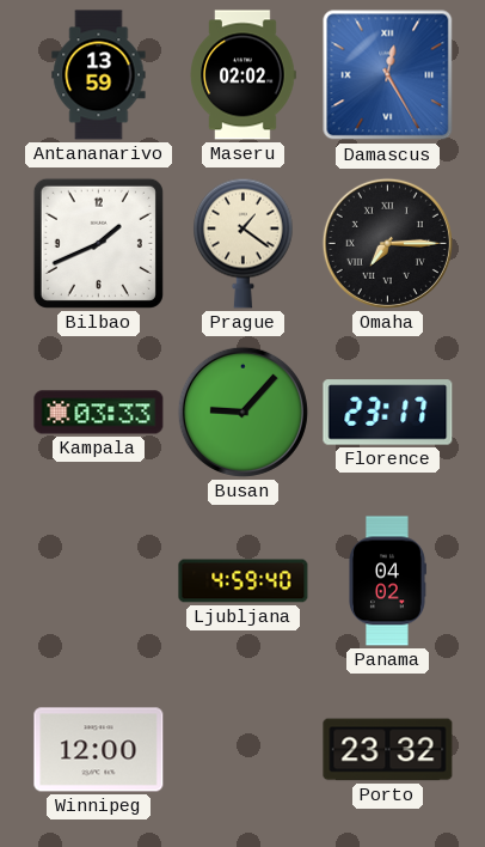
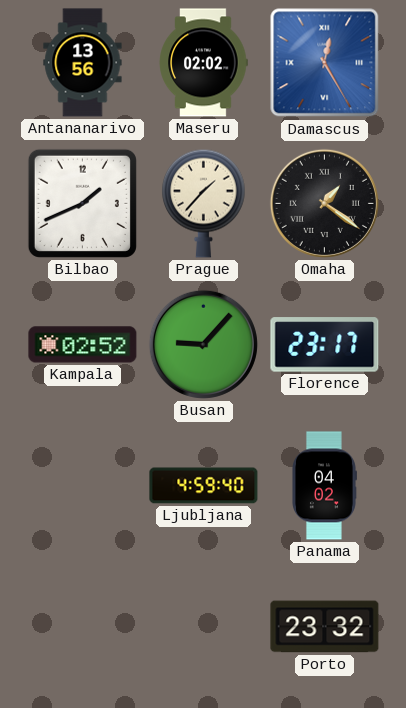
Antananarivo: 13:59 -> 13:56
Prague: 1:21 -> 1:37
Omaha: 7:15 -> 1:21
Kampala: 03:33 -> 02:52
Winnipeg: 12:00 -> none
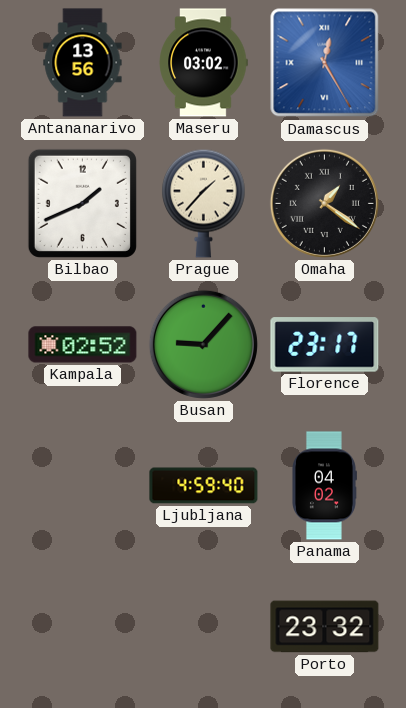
Maseru: 02:02 -> 03:02
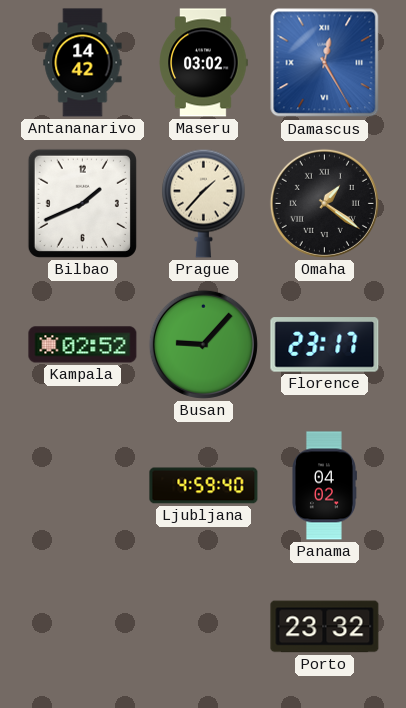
Antananarivo: 13:56 -> 14:42
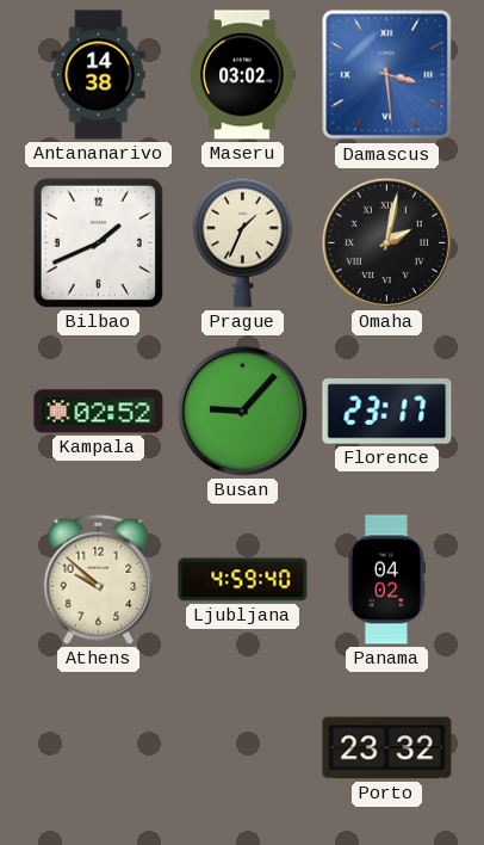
Antananarivo: 14:42 -> 14:38
Damascus: 12:25 -> 3:29
Prague: 1:37 -> 1:34
Omaha: 1:21 -> 2:02
Athens: none -> 9:52
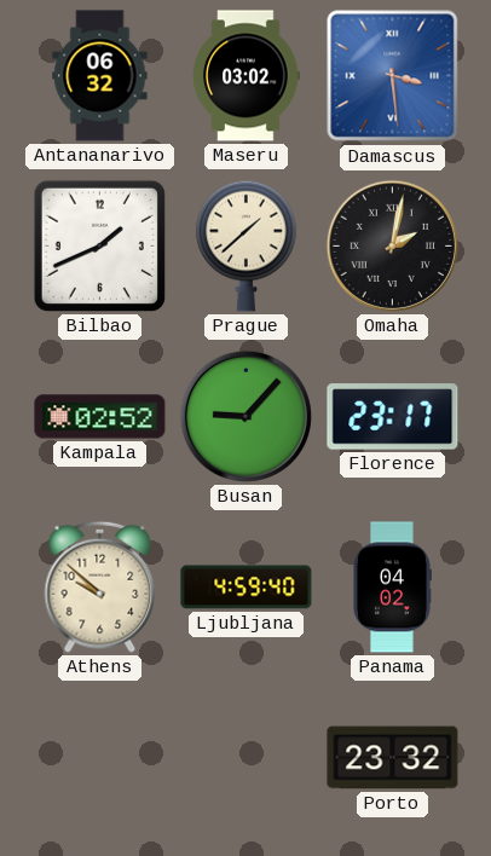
Antananarivo: 14:38 -> 06:32
Prague: 1:34 -> 1:38
